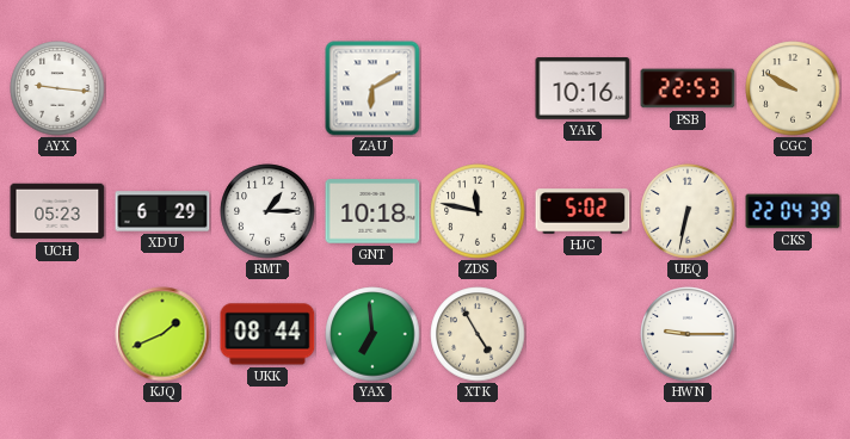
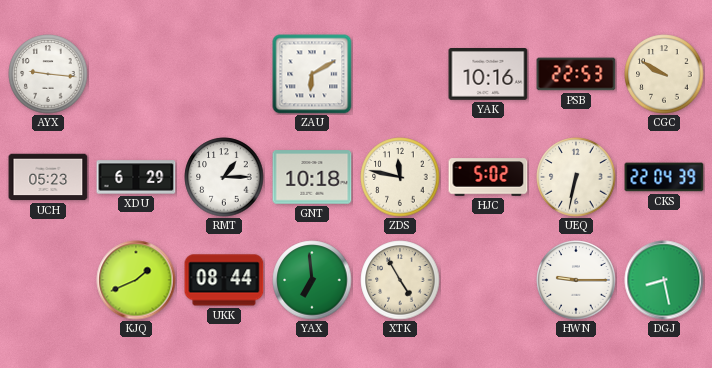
DGJ: none -> 8:28
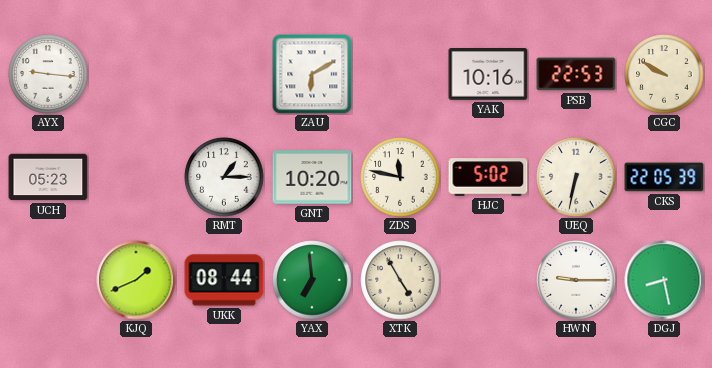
XDU: 6:29 -> none
GNT: 10:18 -> 10:20
CKS: 22:04 -> 22:05
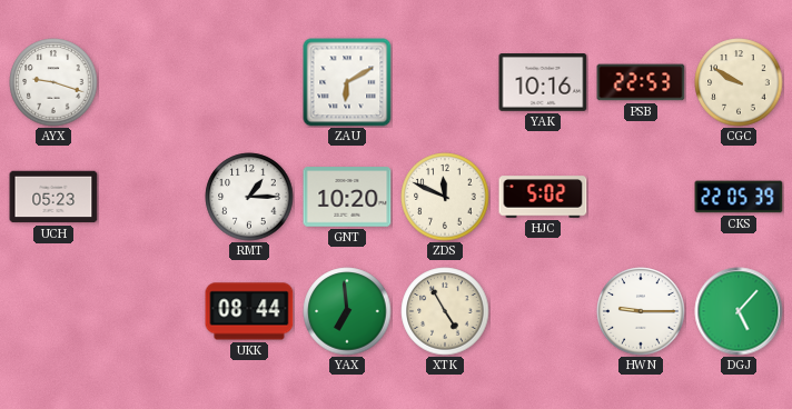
AYX: 9:16 -> 9:18
ZDS: 11:47 -> 11:49
UEQ: 6:32 -> none
KJQ: 1:41 -> none
DGJ: 8:28 -> 5:07
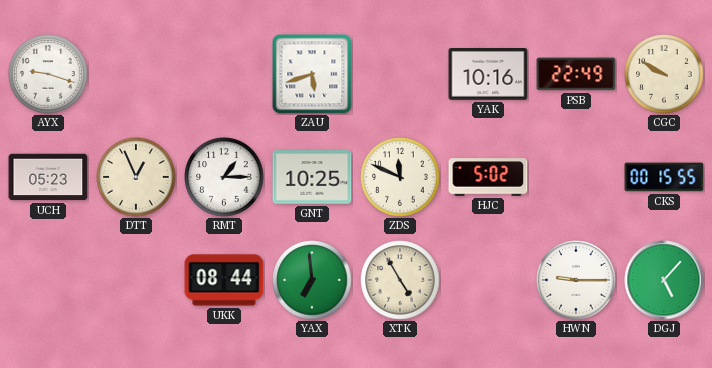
ZAU: 6:10 -> 5:42
PSB: 22:53 -> 22:49
DTT: none -> 12:56
GNT: 10:20 -> 10:25
CKS: 22:05 -> 00:15
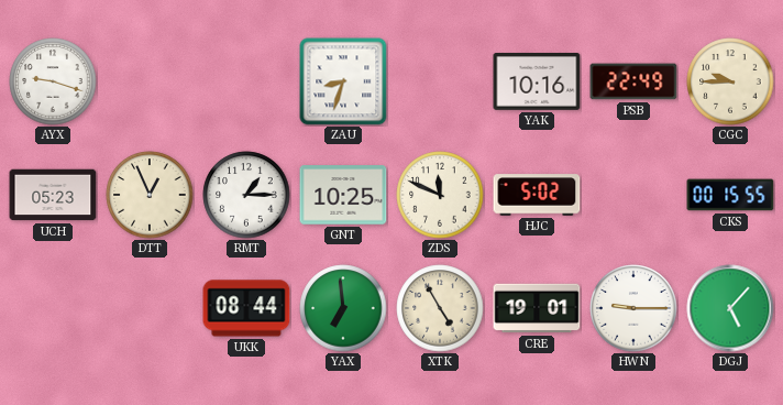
ZAU: 5:42 -> 8:33
CGC: 9:50 -> 9:45
CRE: none -> 19:01
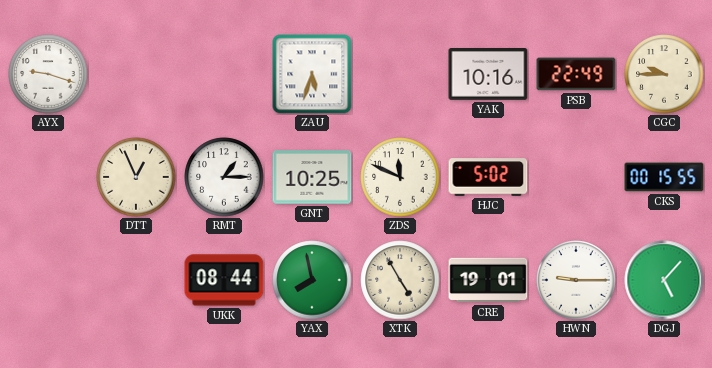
ZAU: 8:33 -> 5:33
UCH: 05:23 -> none
YAX: 6:59 -> 7:58
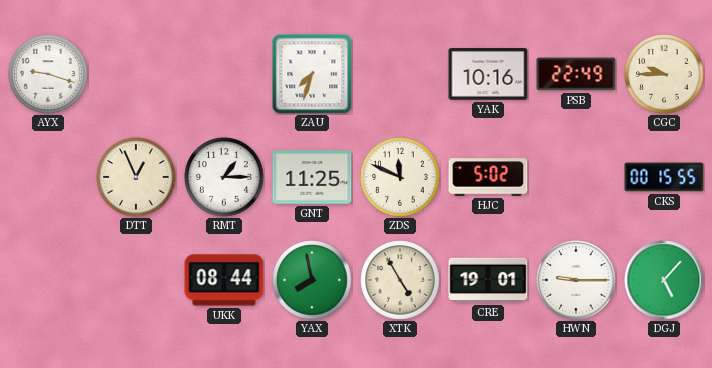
ZAU: 5:33 -> 7:33
GNT: 10:25 -> 11:25
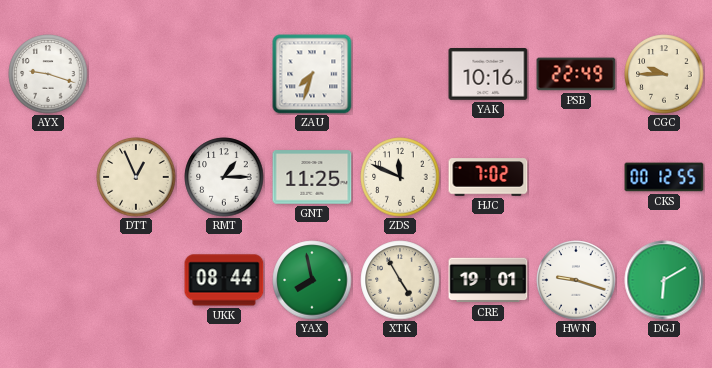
HJC: 5:02 -> 7:02
CKS: 00:15 -> 00:12
HWN: 9:15 -> 9:18
DGJ: 5:07 -> 6:10
